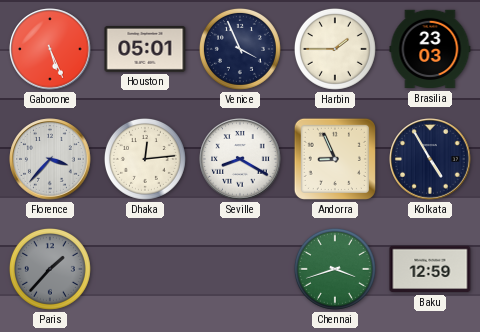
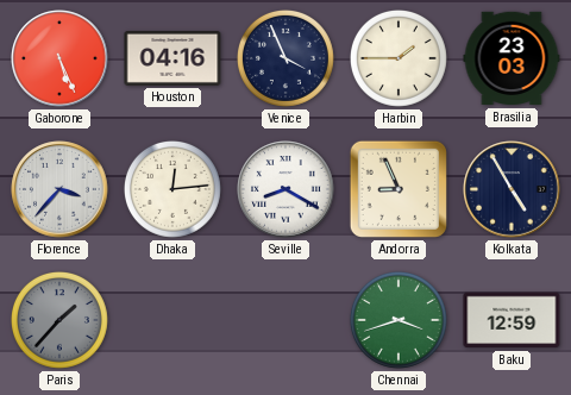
Houston: 05:01 -> 04:16
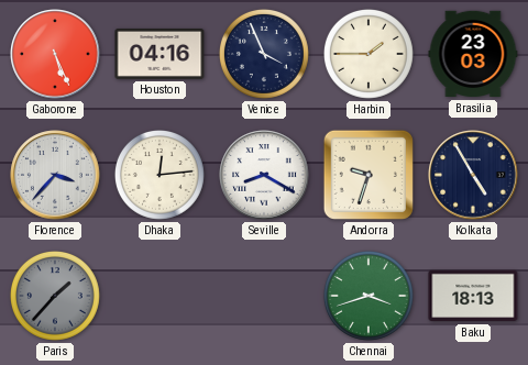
Andorra: 8:56 -> 9:33
Baku: 12:59 -> 18:13
